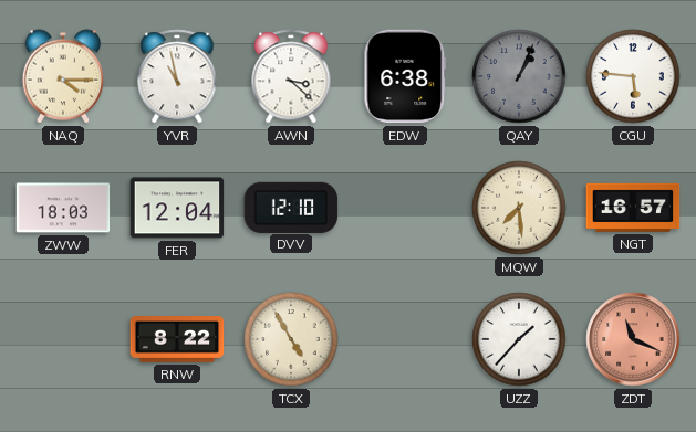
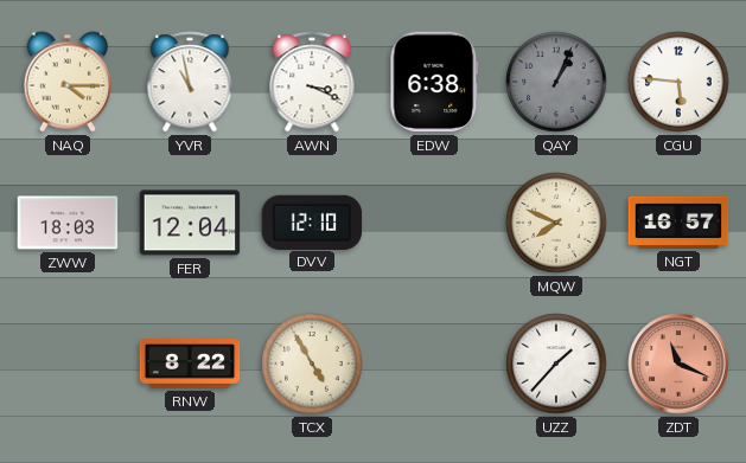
AWN: 3:22 -> 3:19
MQW: 7:29 -> 7:49
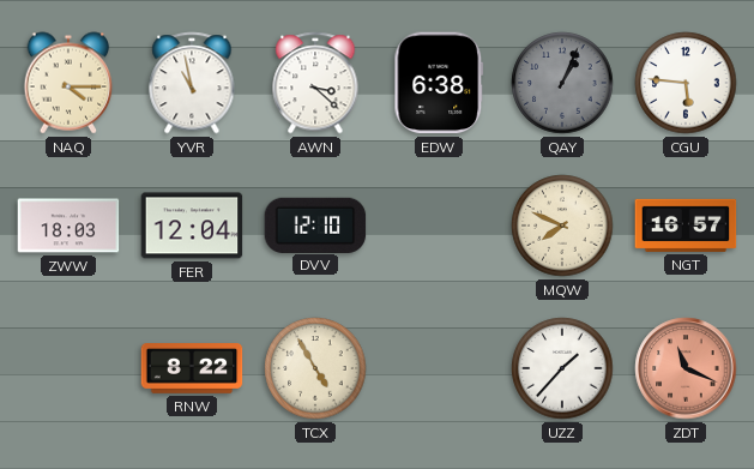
AWN: 3:19 -> 3:22
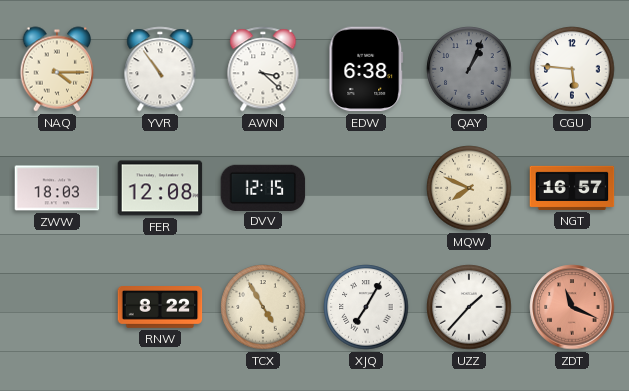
YVR: 10:58 -> 10:54
FER: 12:04 -> 12:08
DVV: 12:10 -> 12:15
XJQ: none -> 7:05
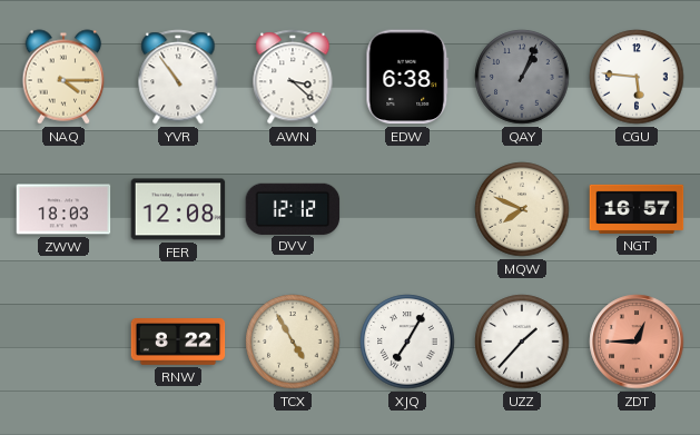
DVV: 12:15 -> 12:12
ZDT: 11:19 -> 12:45
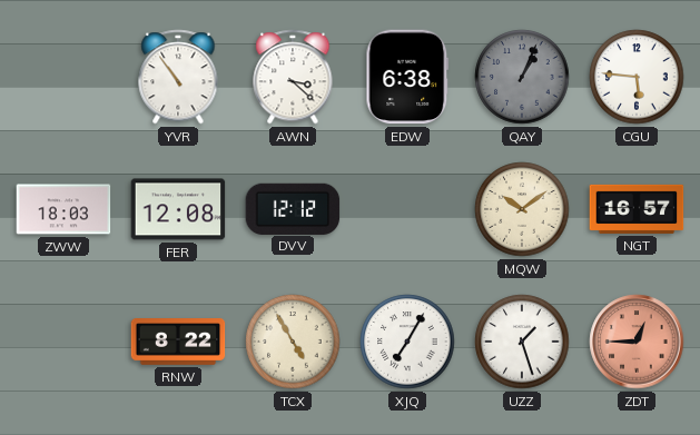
NAQ: 4:15 -> none
MQW: 7:49 -> 10:09
UZZ: 1:37 -> 1:27
